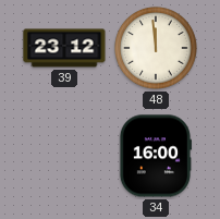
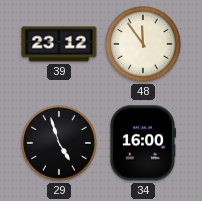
48: 11:59 -> 11:54
29: none -> 4:57
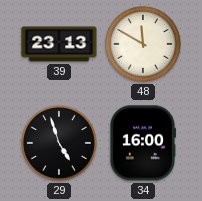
39: 23:12 -> 23:13
48: 11:54 -> 11:50
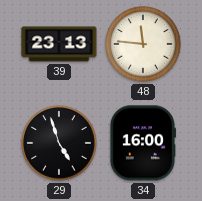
48: 11:50 -> 11:46
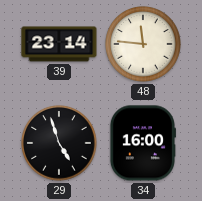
39: 23:13 -> 23:14
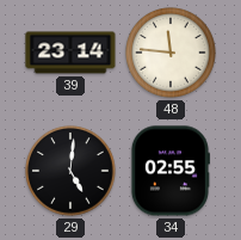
29: 4:57 -> 5:01
34: 16:00 -> 02:55
